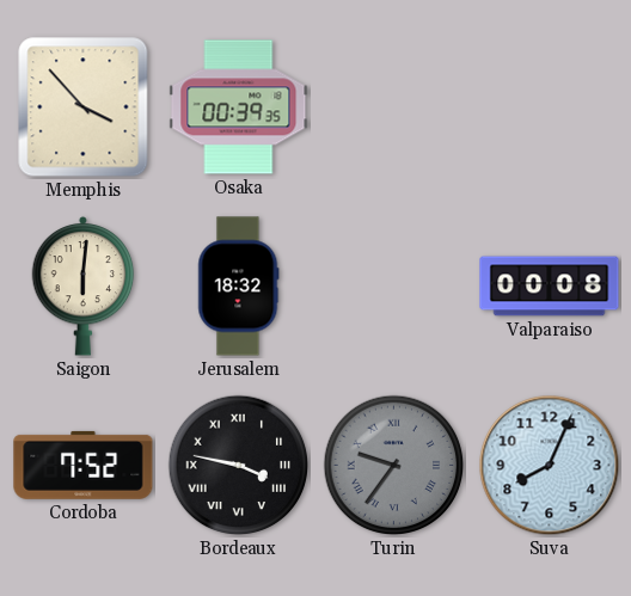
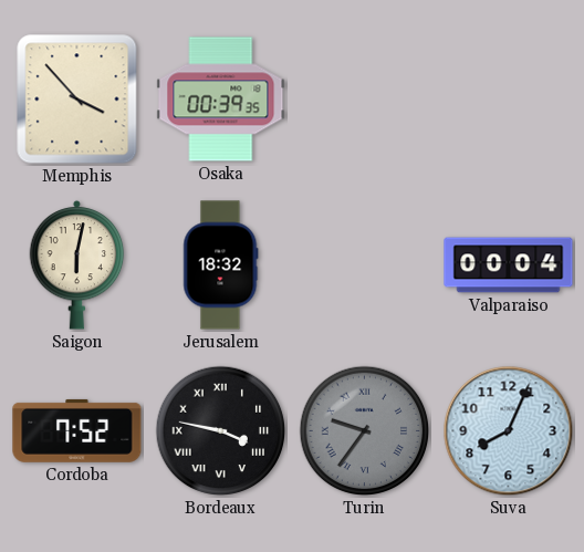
Saigon: 6:01 -> 6:02
Valparaiso: 00:08 -> 00:04
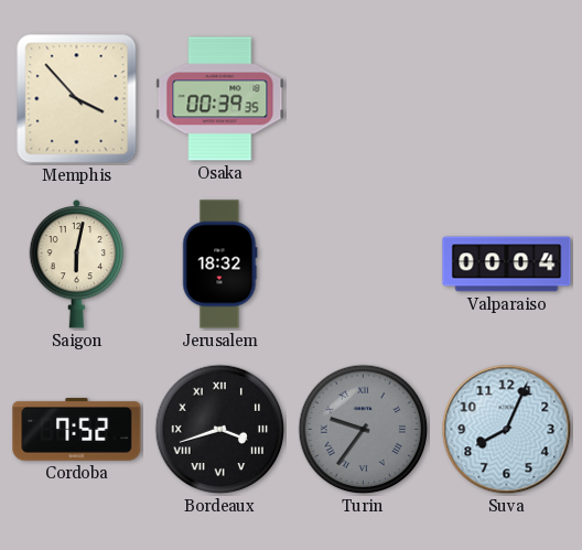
Bordeaux: 3:47 -> 3:42
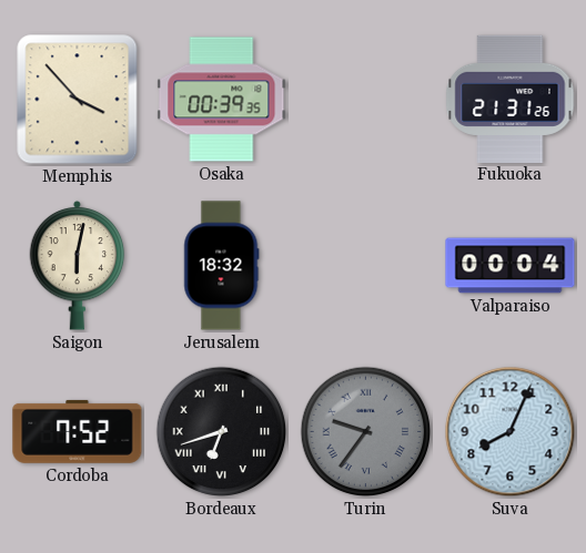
Fukuoka: none -> 21:31
Bordeaux: 3:42 -> 6:42
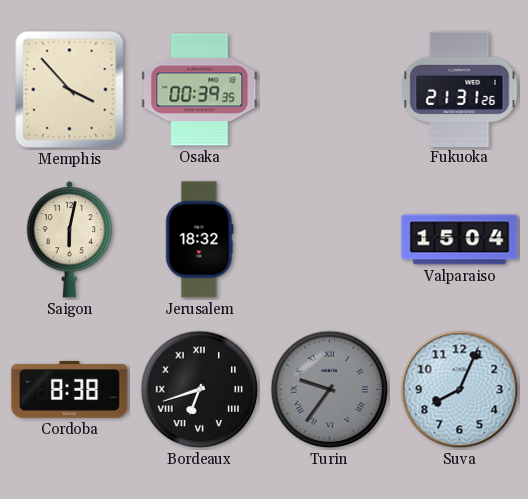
Valparaiso: 00:04 -> 15:04
Cordoba: 7:52 -> 8:38
